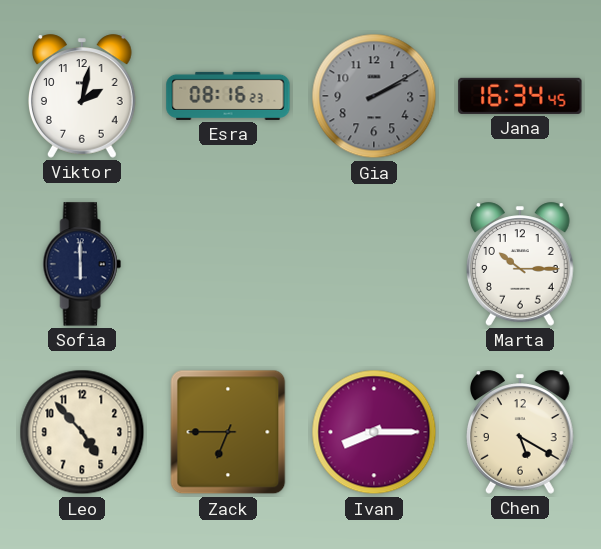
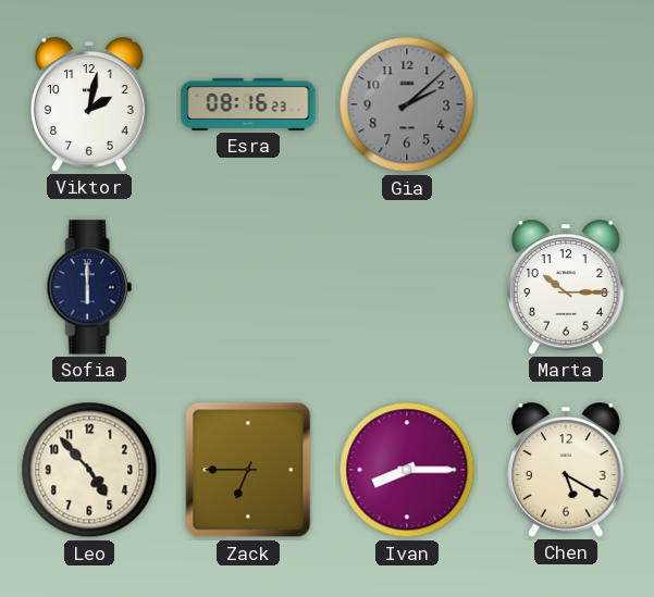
Gia: 2:10 -> 2:08
Jana: 16:34 -> none
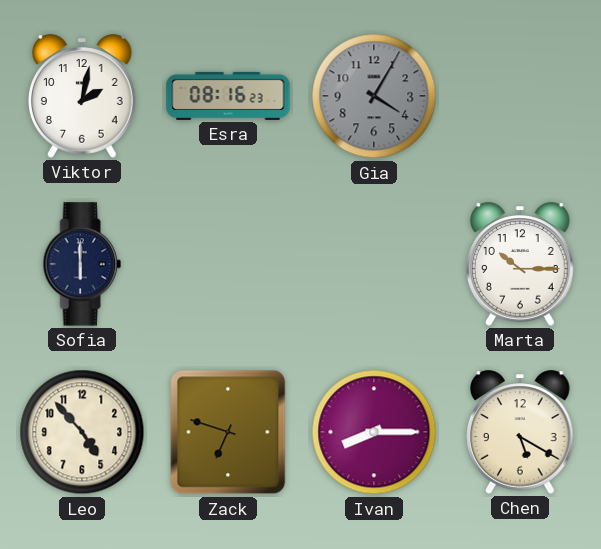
Gia: 2:08 -> 4:05
Zack: 6:45 -> 6:48
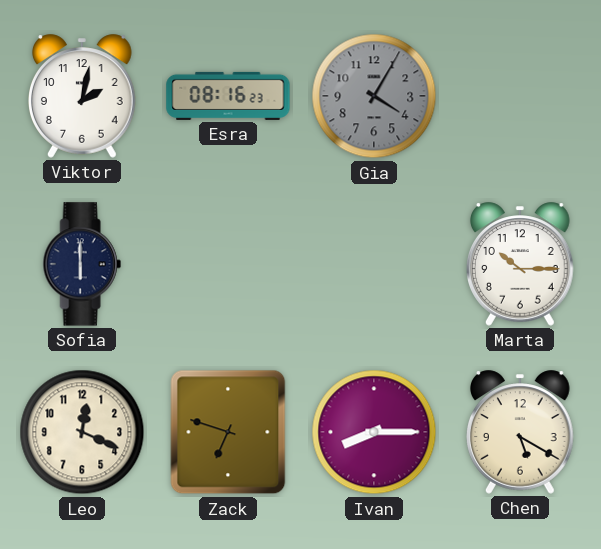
Leo: 4:53 -> 12:19
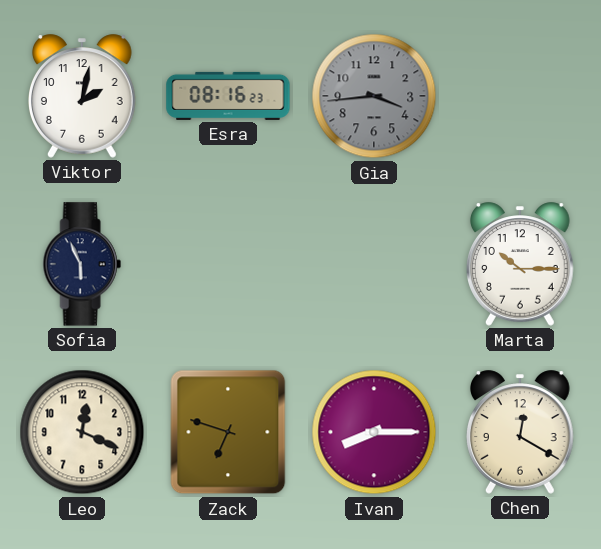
Gia: 4:05 -> 3:44
Sofia: 6:00 -> 5:56
Chen: 5:20 -> 12:20
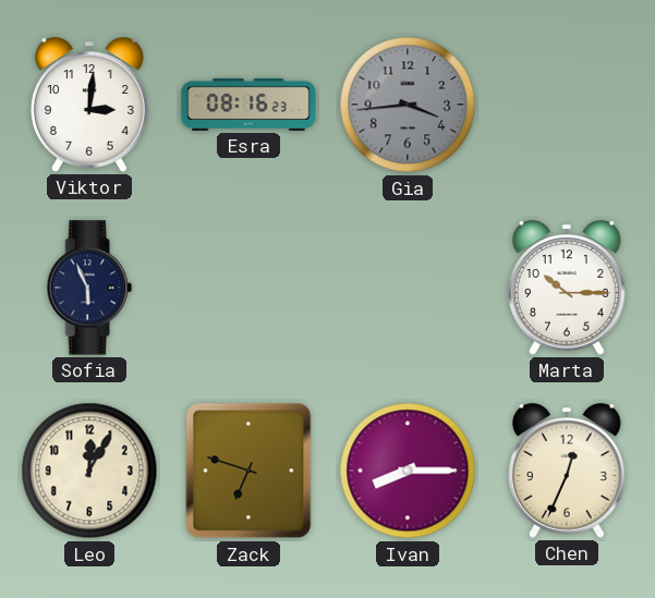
Viktor: 2:02 -> 3:01
Leo: 12:19 -> 12:05
Chen: 12:20 -> 12:34
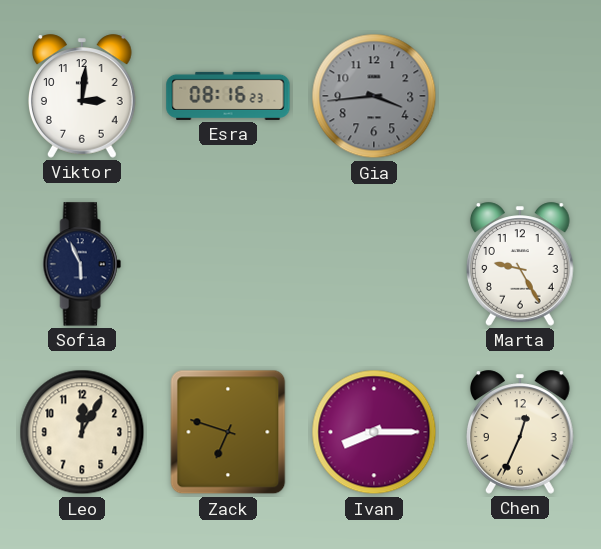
Marta: 10:15 -> 9:25
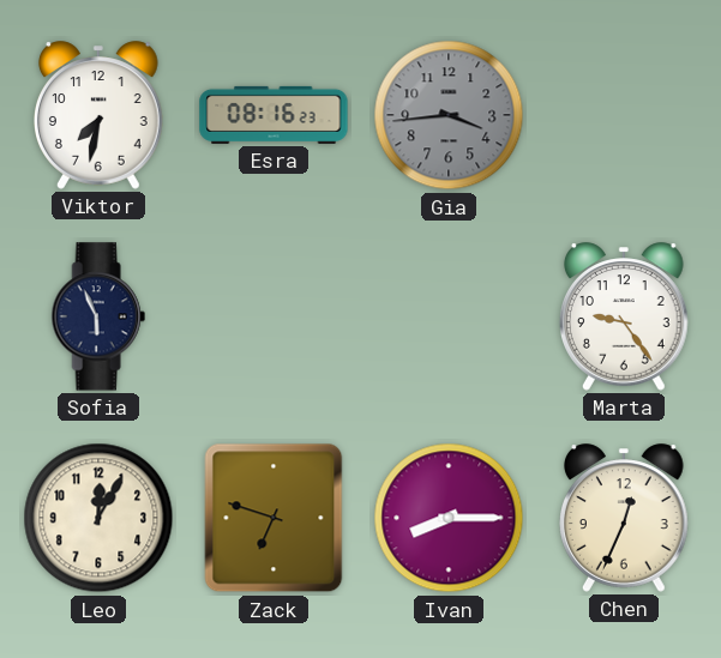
Viktor: 3:01 -> 7:32
Marta: 9:25 -> 9:24
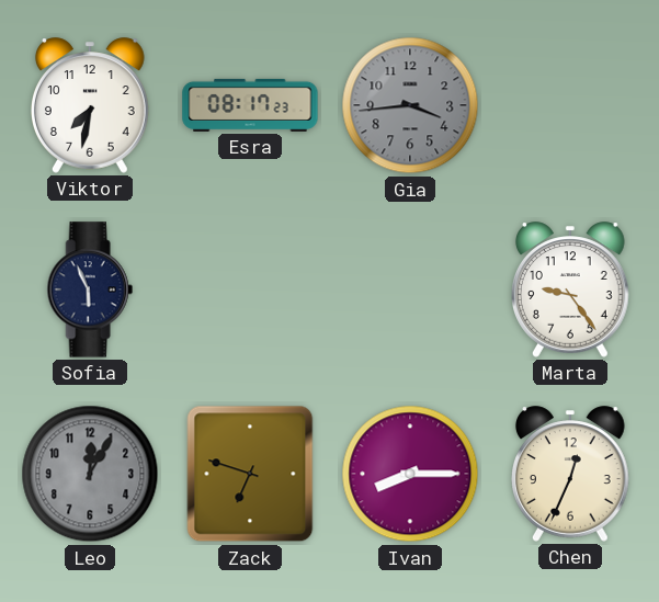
Esra: 08:16 -> 08:17
Leo dial: cream -> grey
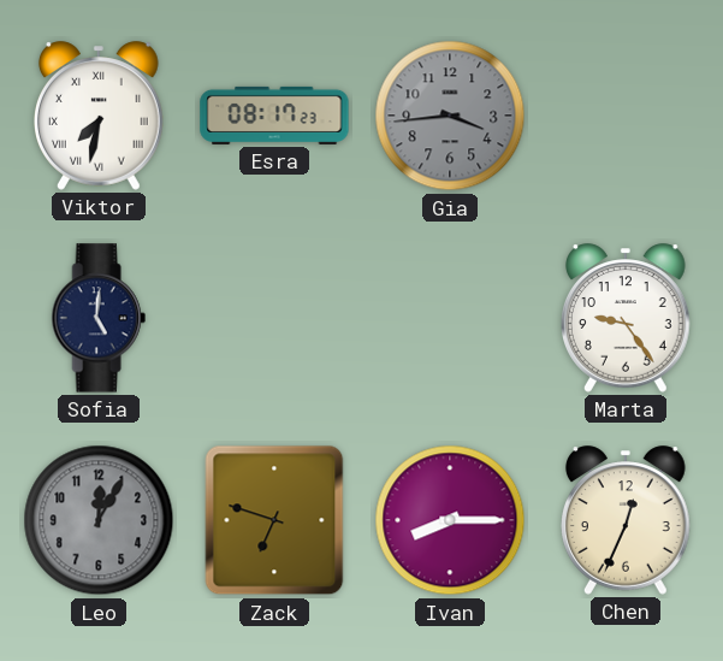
Viktor numerals: Arabic -> Roman
Sofia: 5:56 -> 5:01
